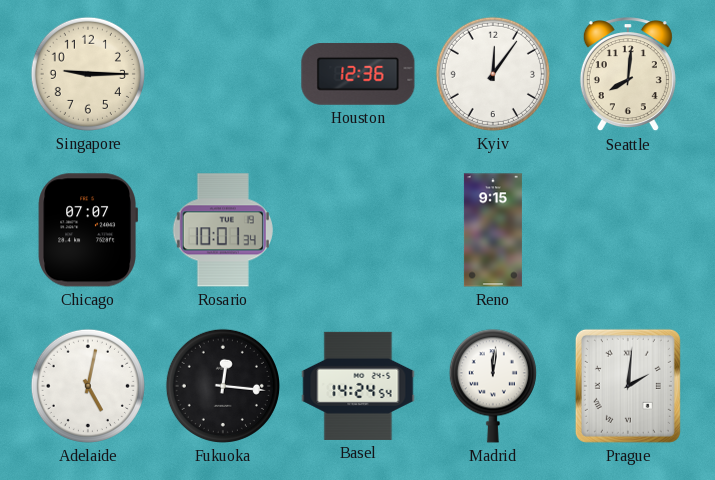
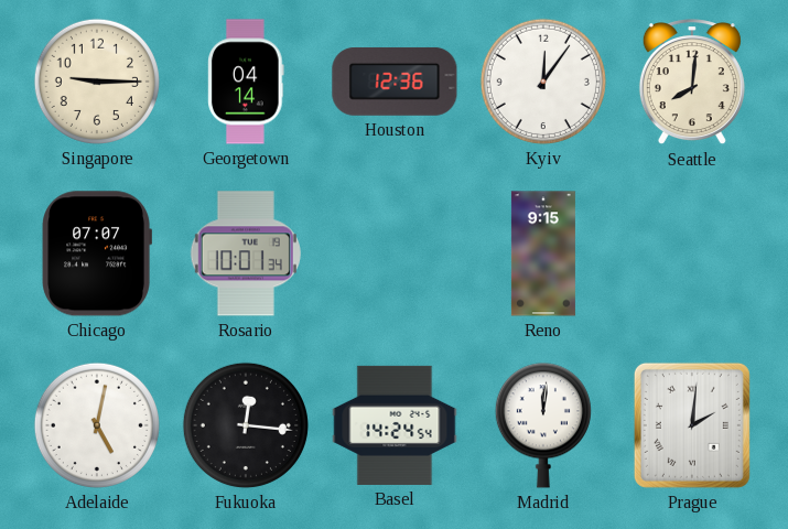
Georgetown: none -> 04:14
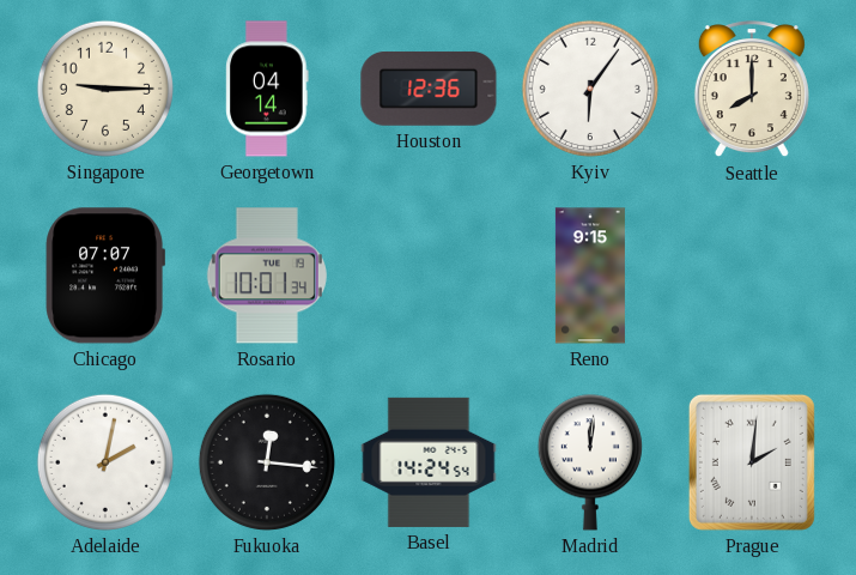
Kyiv: 12:06 -> 6:06
Seattle: 8:01 -> 8:00
Adelaide: 5:02 -> 2:02
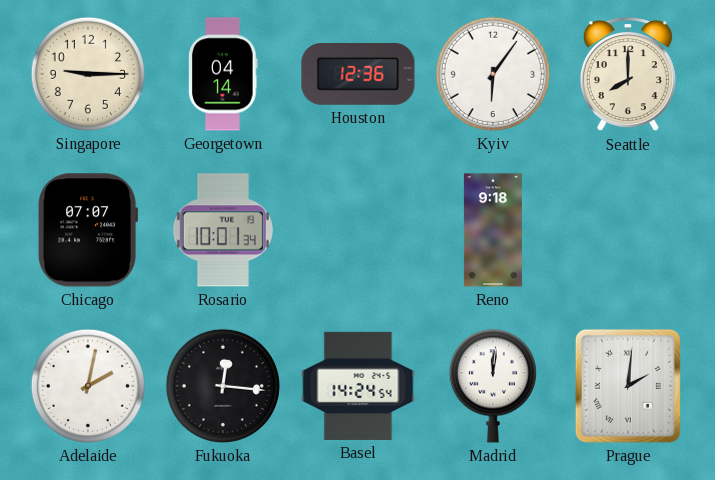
Reno: 9:15 -> 9:18
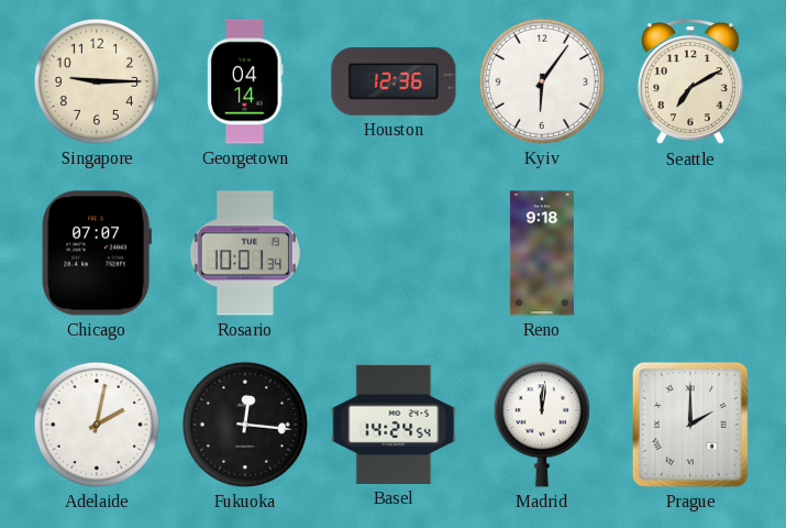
Seattle: 8:00 -> 7:10
Prague: 2:01 -> 2:00
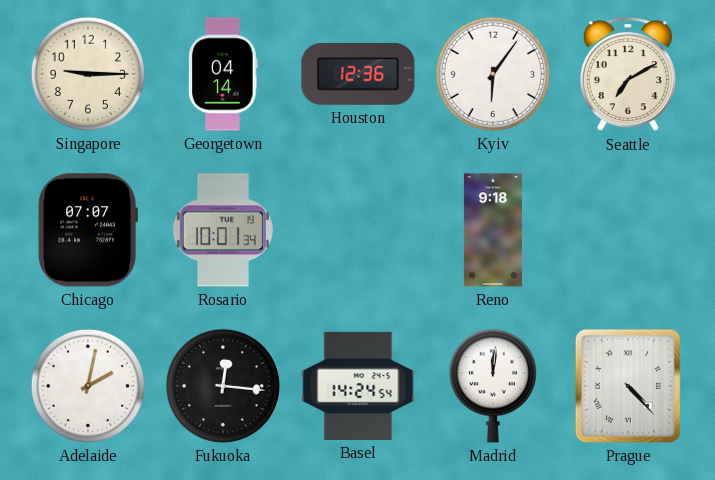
Prague: 2:00 -> 4:23
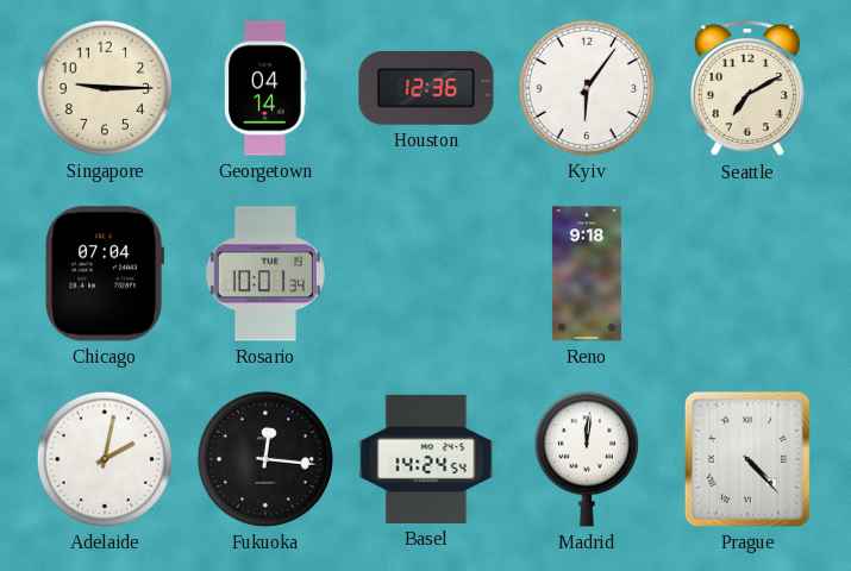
Chicago: 07:07 -> 07:04
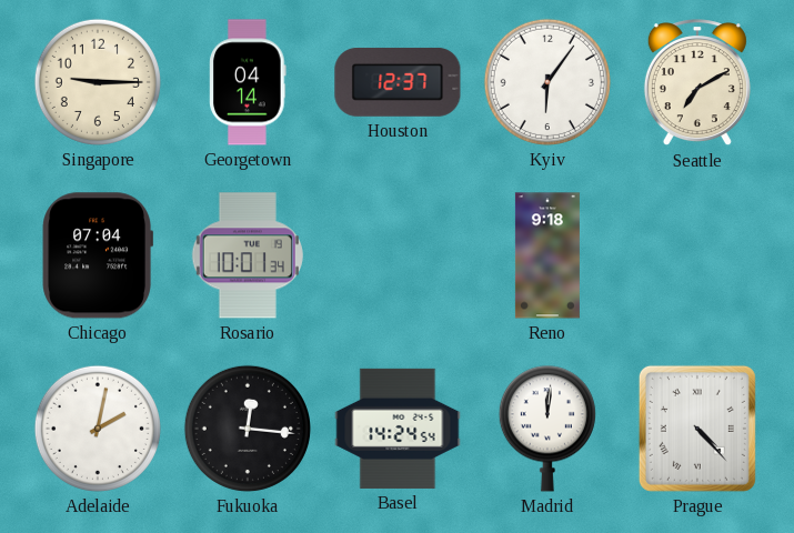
Houston: 12:36 -> 12:37
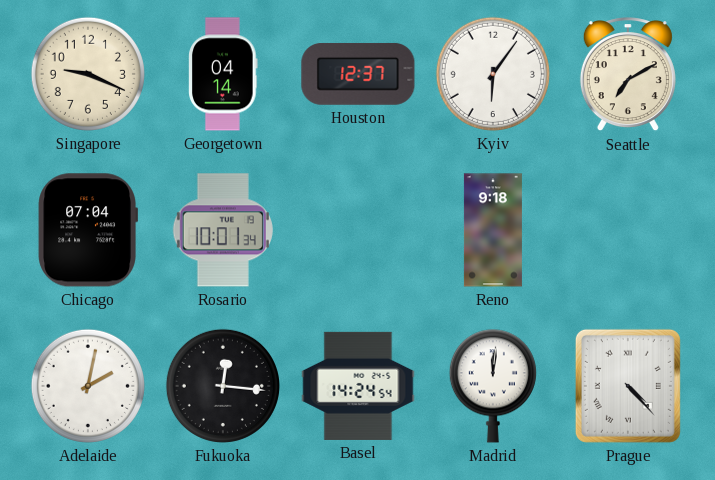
Singapore: 9:15 -> 9:19
